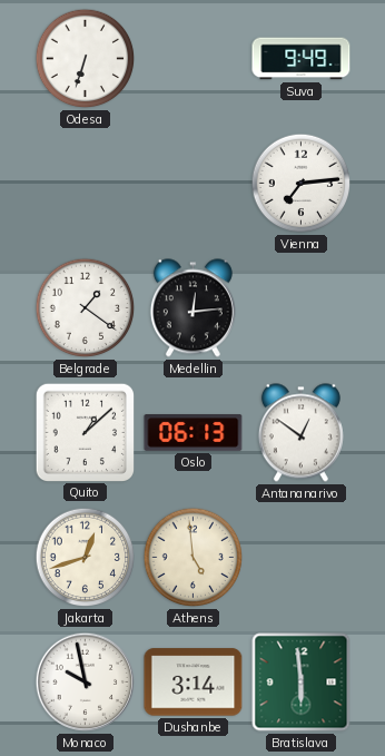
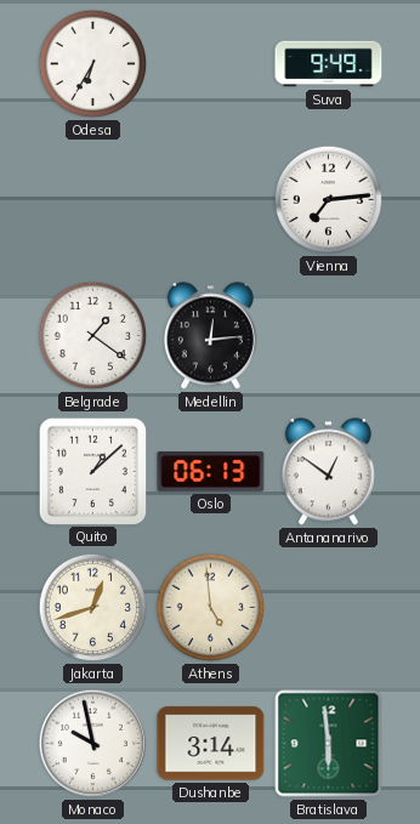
Odesa: 6:33 -> 6:35
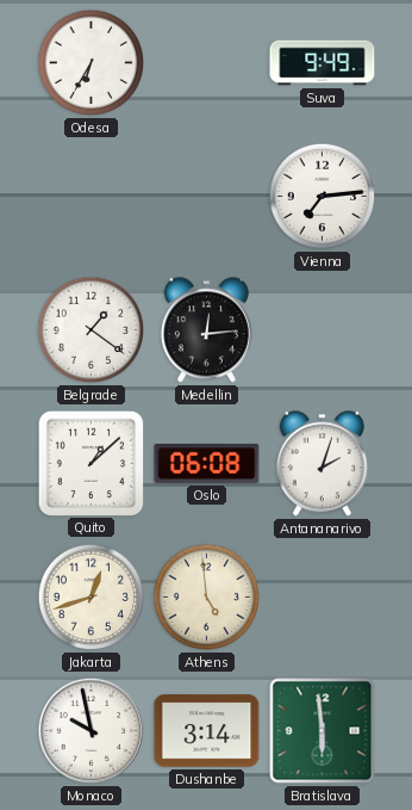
Oslo: 06:13 -> 06:08
Antananarivo: 12:51 -> 2:03
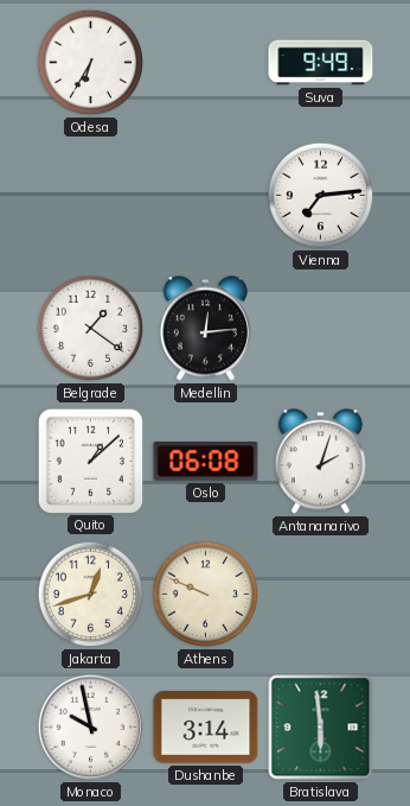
Athens: 4:59 -> 9:49
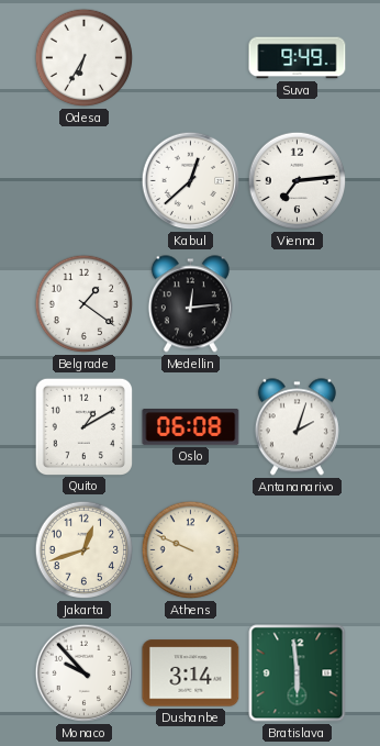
Kabul: none -> 12:38
Quito: 1:08 -> 1:10
Monaco: 9:58 -> 9:53
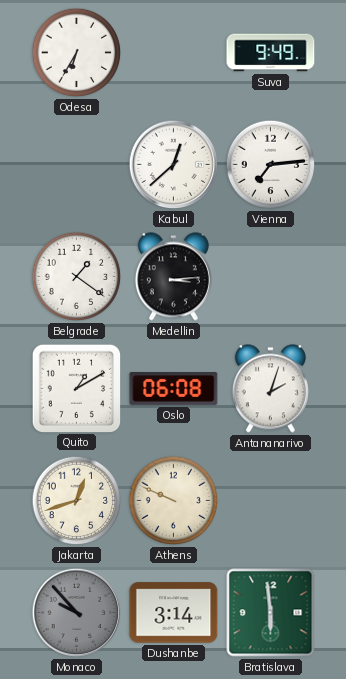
Medellin: 12:14 -> 3:14
Monaco dial: white -> grey
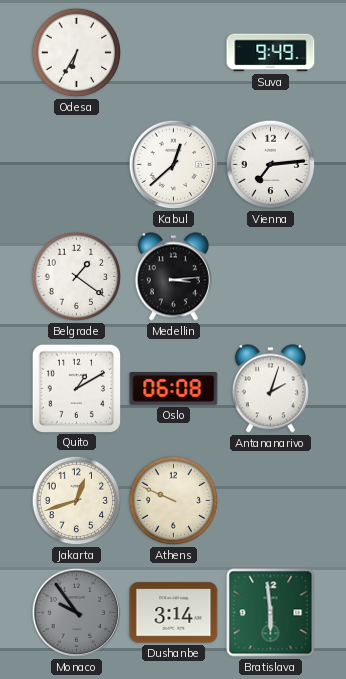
Monaco: 9:53 -> 9:54
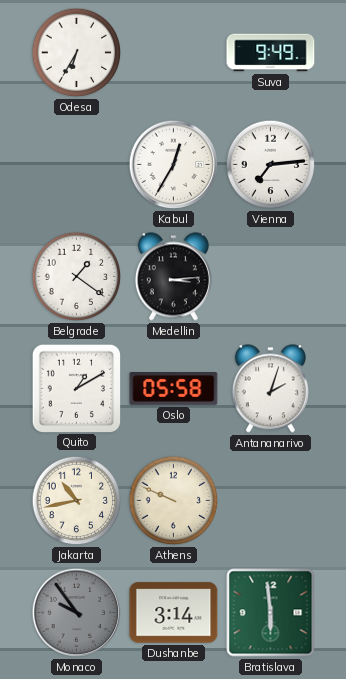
Kabul: 12:38 -> 12:35
Oslo: 06:08 -> 05:58
Jakarta: 12:42 -> 10:43
